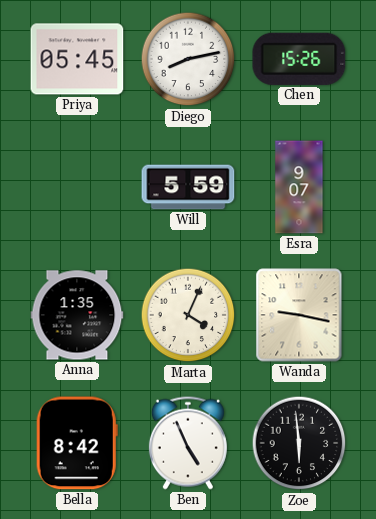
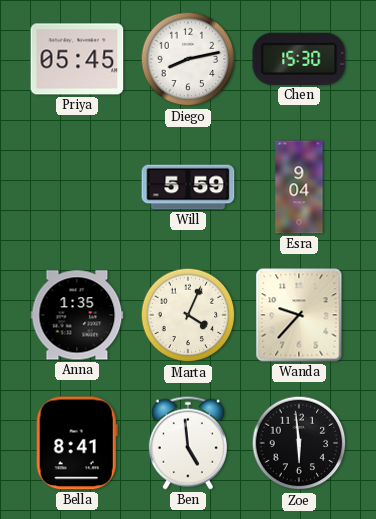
Chen: 15:26 -> 15:30
Esra: 9:07 -> 9:04
Wanda: 9:17 -> 9:37
Bella: 8:42 -> 8:41
Ben: 4:56 -> 4:59
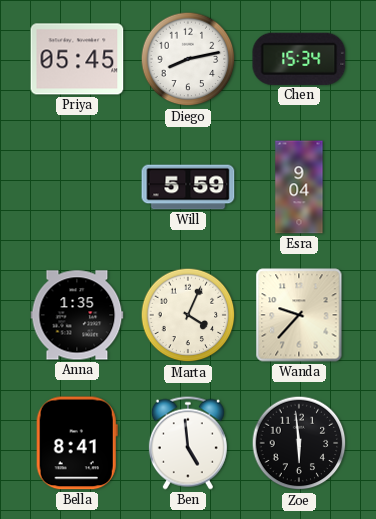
Chen: 15:30 -> 15:34
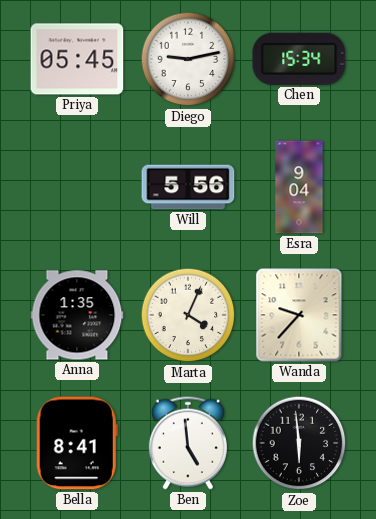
Diego: 8:13 -> 9:13
Will: 5:59 -> 5:56
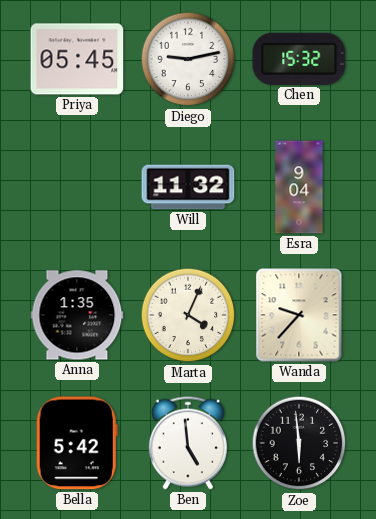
Chen: 15:34 -> 15:32
Will: 5:56 -> 11:32
Bella: 8:41 -> 5:42
